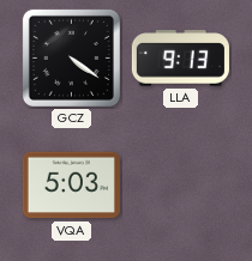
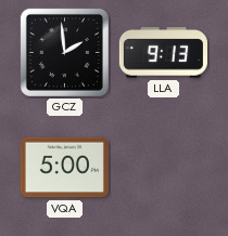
GCZ: 4:21 -> 1:59
VQA: 5:03 -> 5:00
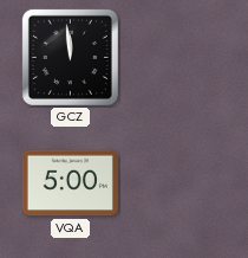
GCZ: 1:59 -> 11:59
LLA: 9:13 -> none
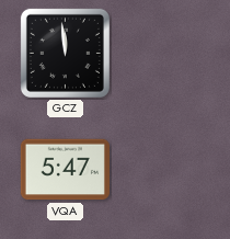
VQA: 5:00 -> 5:47
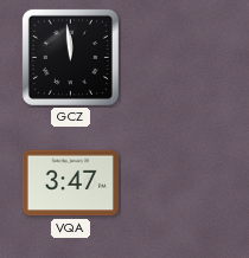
VQA: 5:47 -> 3:47
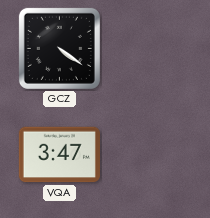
GCZ: 11:59 -> 4:21
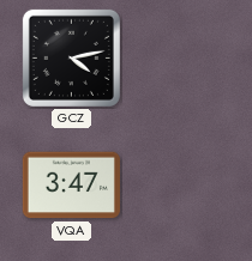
GCZ: 4:21 -> 4:13
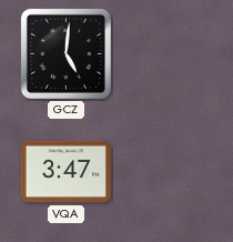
GCZ: 4:13 -> 5:01
